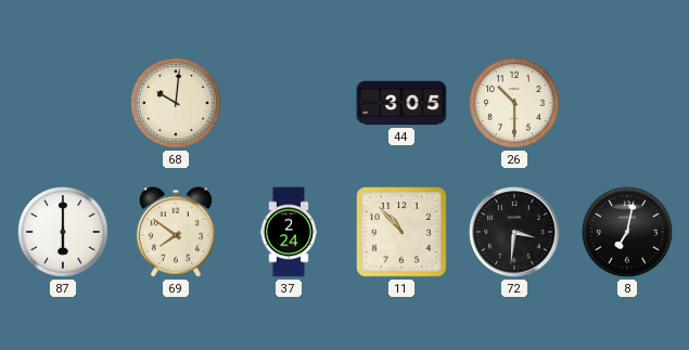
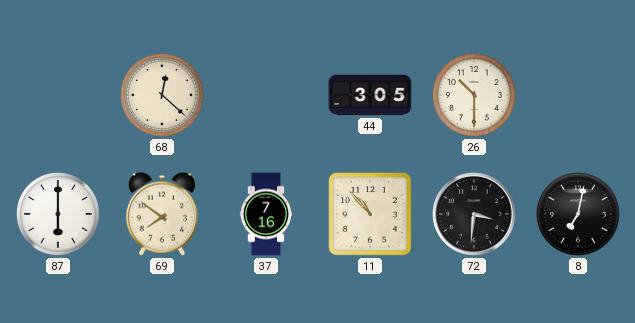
68: 10:01 -> 12:22
37: 2:24 -> 7:16
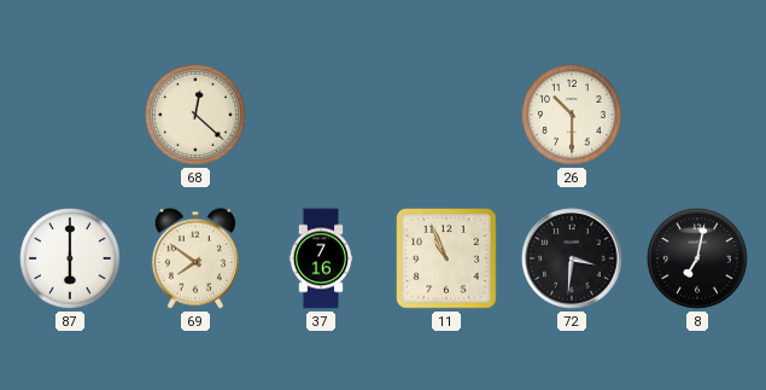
44: 3:05 -> none
11: 10:53 -> 10:56
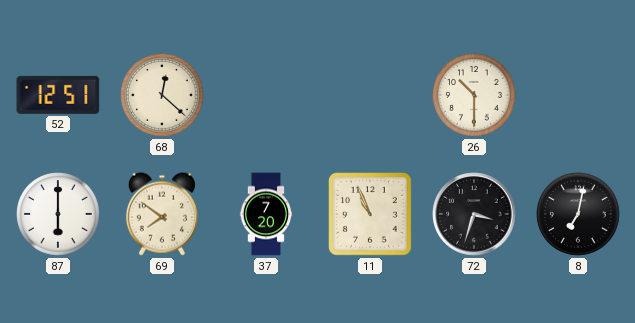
52: none -> 12:51
37: 7:16 -> 7:20
72: 3:31 -> 3:33
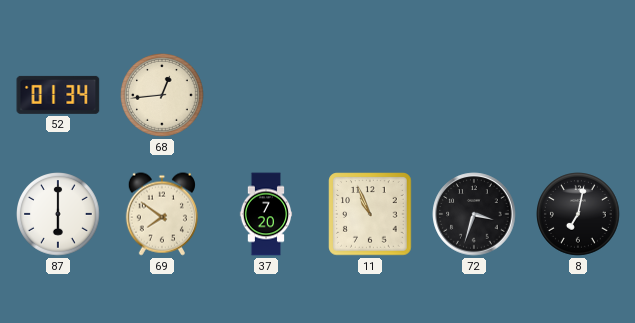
52: 12:51 -> 01:34
68: 12:22 -> 12:44
26: 10:30 -> none
